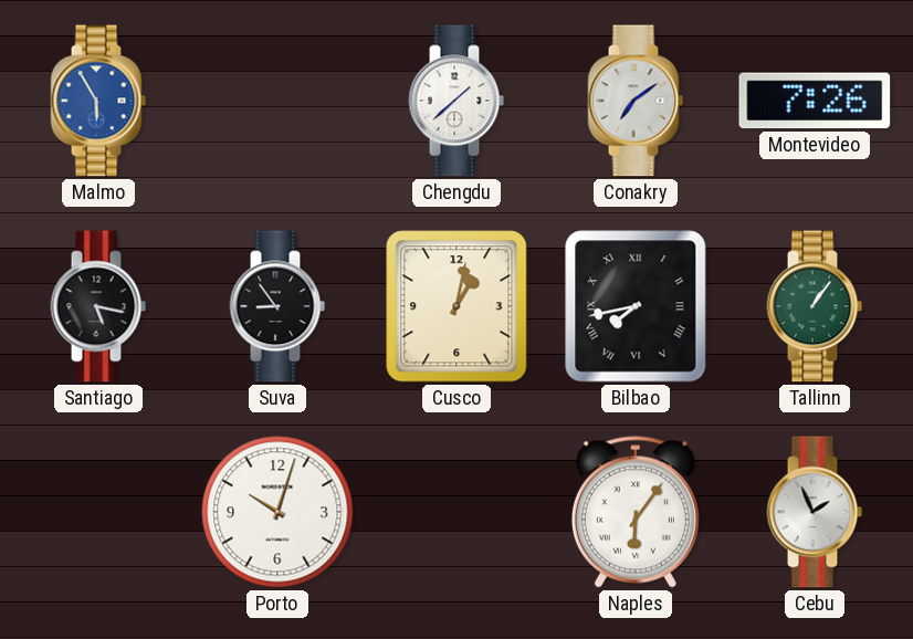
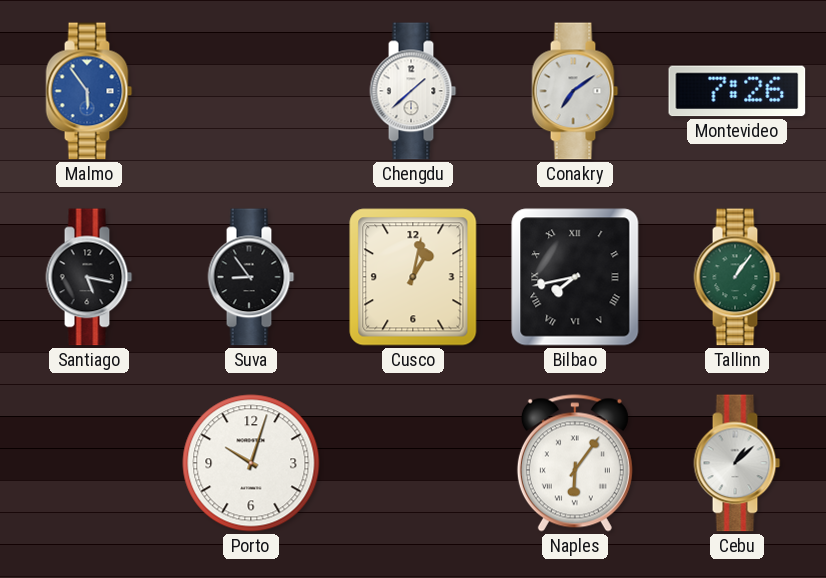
Malmo: 5:55 -> 5:54
Cebu: 1:56 -> 1:08
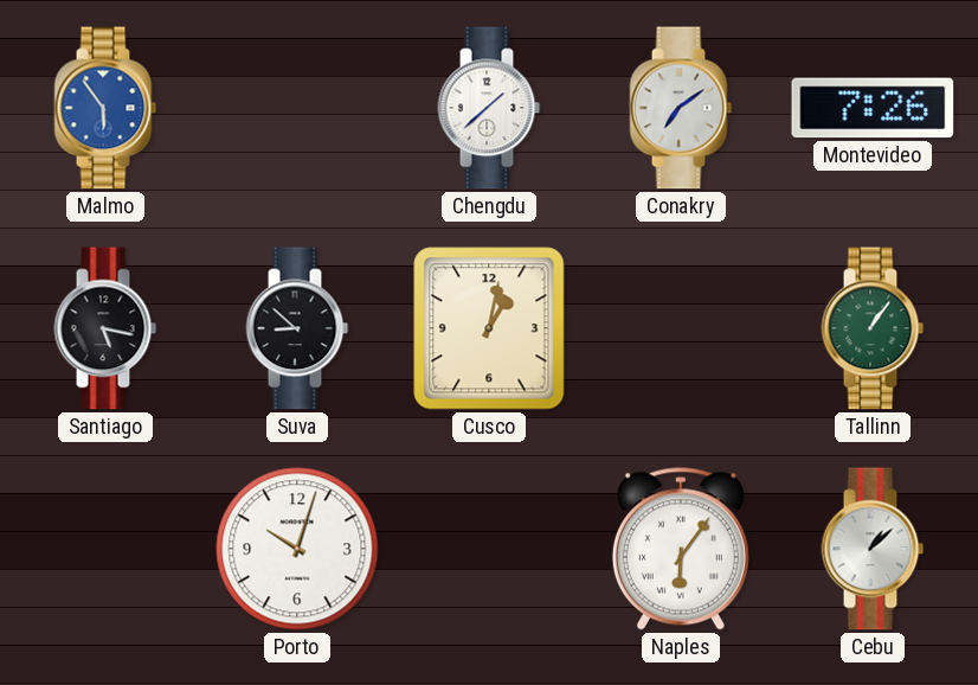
Suva: 8:54 -> 8:52
Bilbao: 7:43 -> none
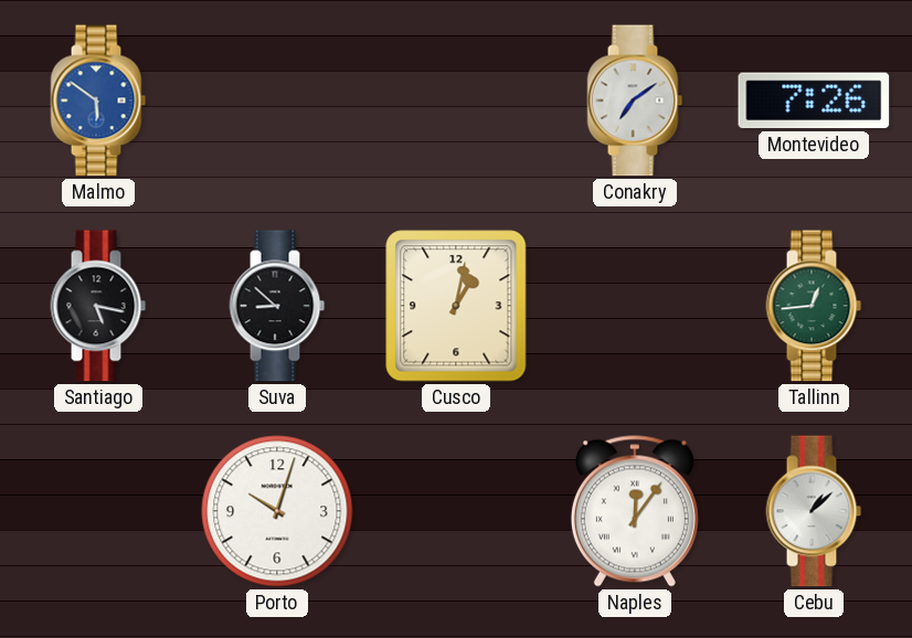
Malmo: 5:54 -> 5:51
Chengdu: 1:38 -> none
Tallinn: 1:06 -> 12:44
Naples: 6:06 -> 12:06
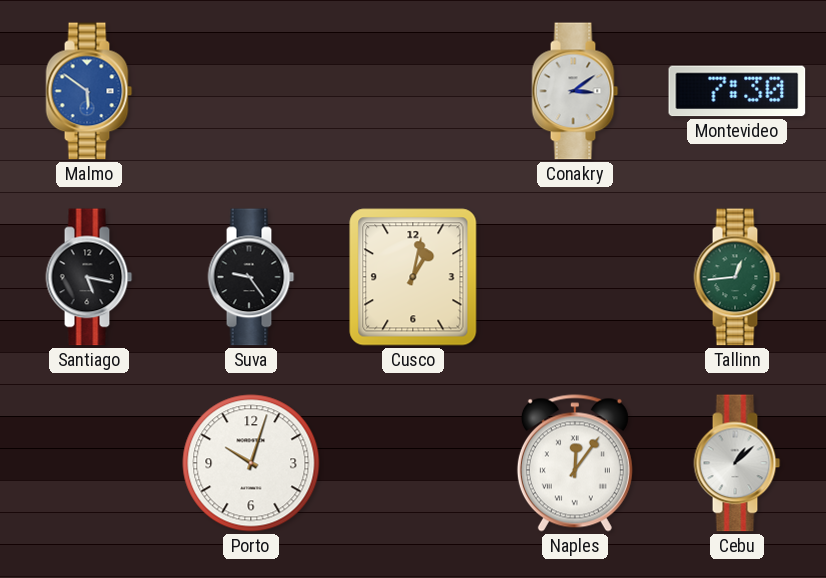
Conakry: 7:09 -> 3:09
Montevideo: 7:26 -> 7:30
Suva: 8:52 -> 9:24
